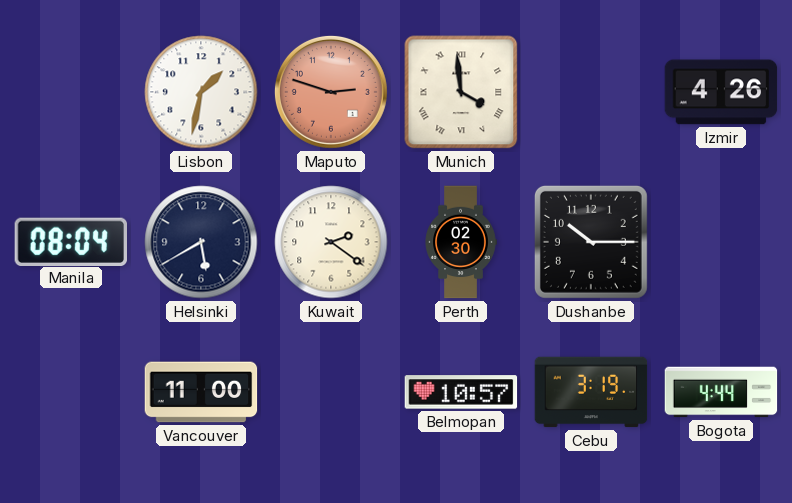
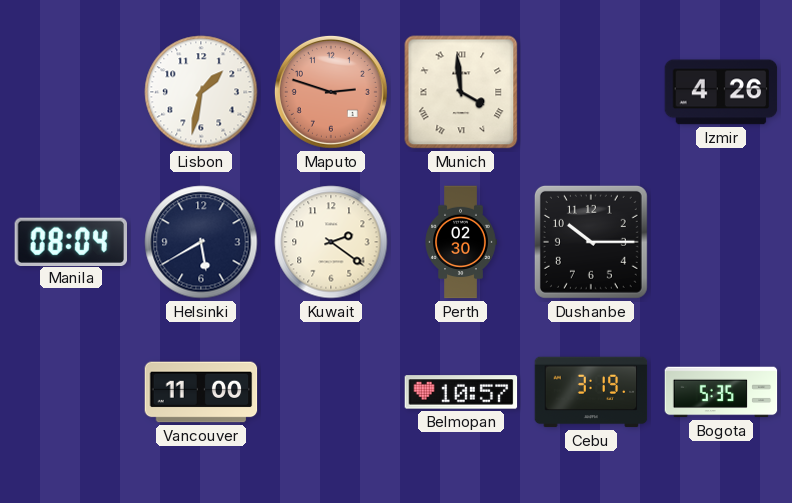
Bogota: 4:44 -> 5:35
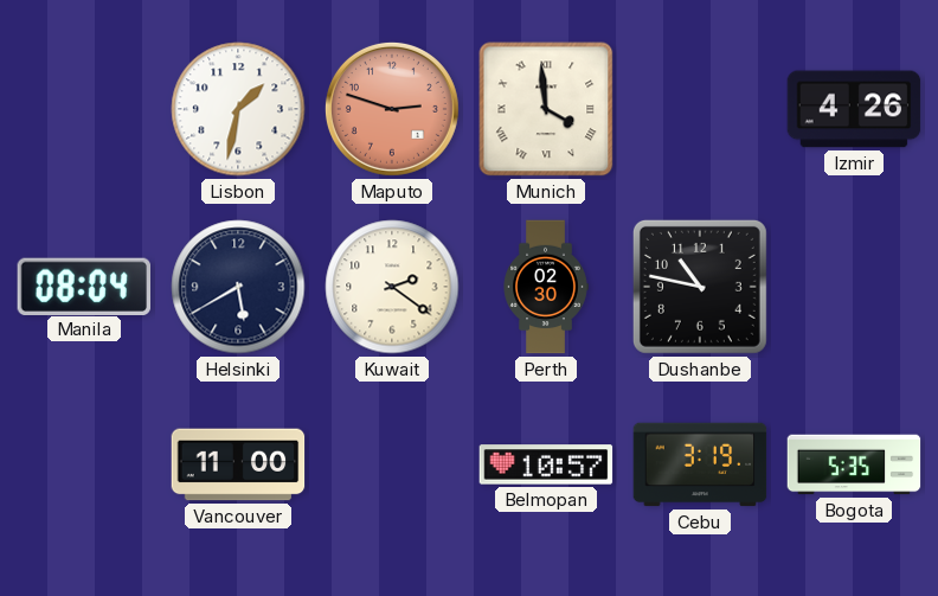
Dushanbe: 10:15 -> 10:47
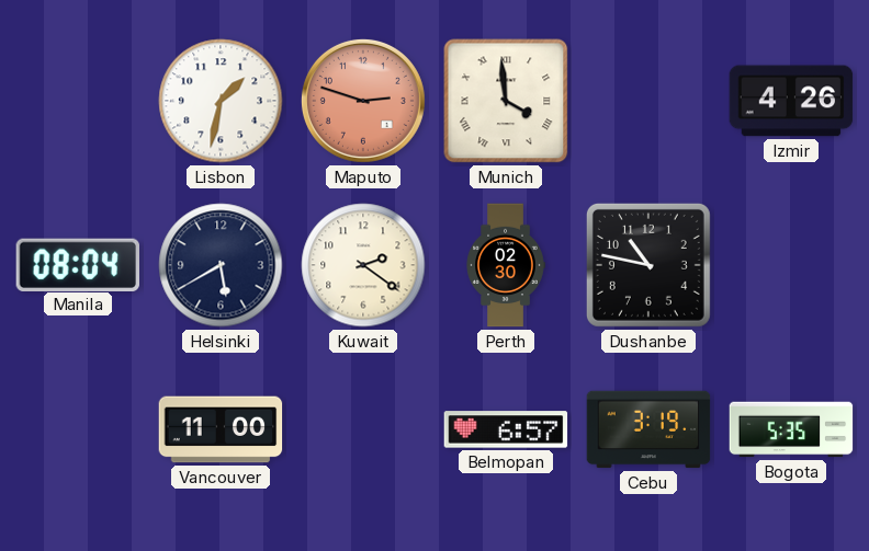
Belmopan: 10:57 -> 6:57
